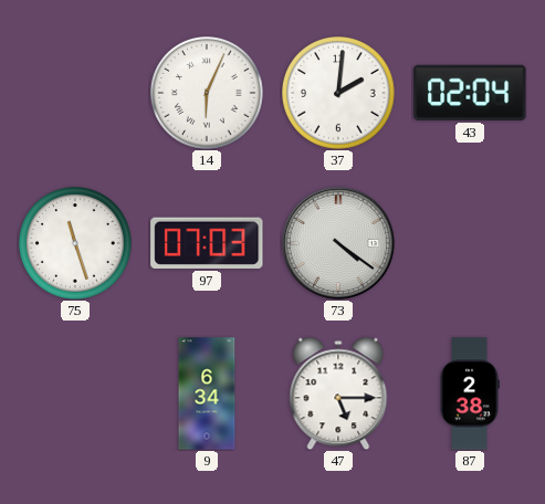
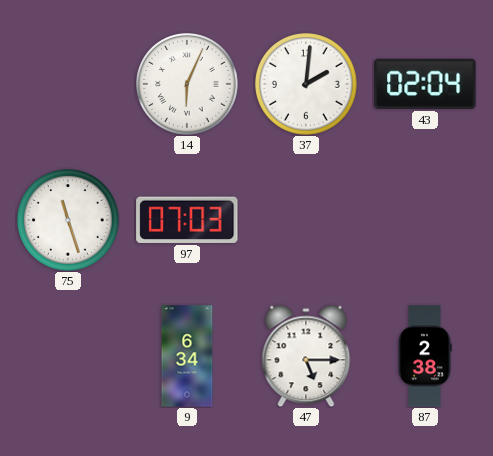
73: 4:21 -> none
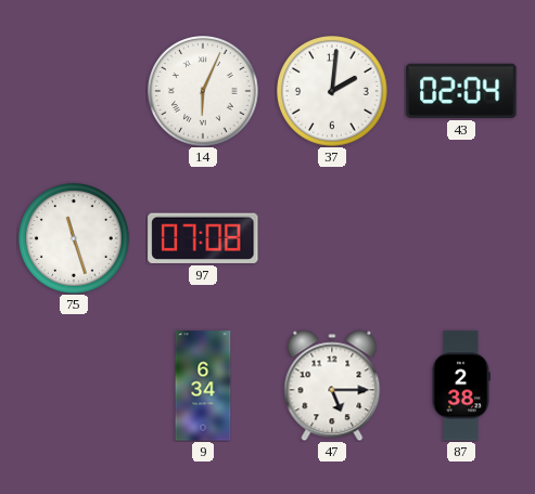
97: 07:03 -> 07:08
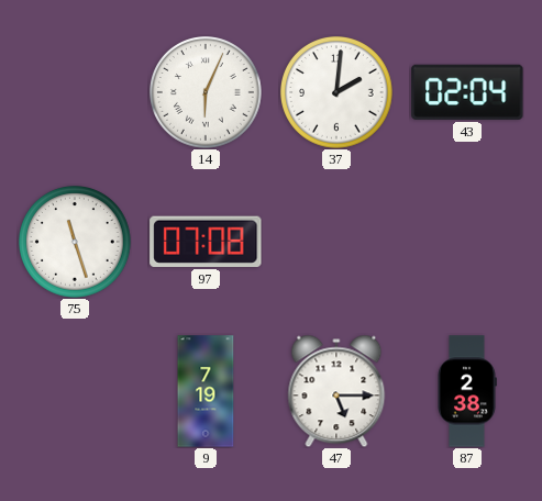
9: 6:34 -> 7:19
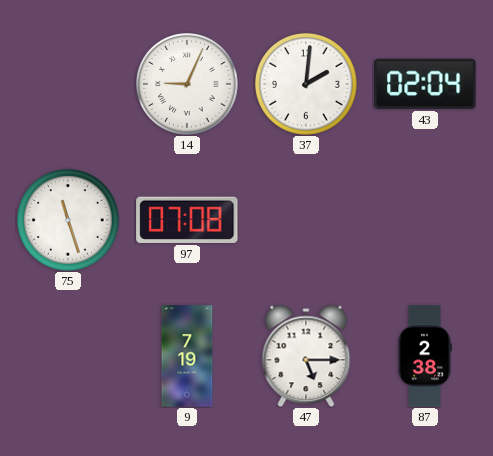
14: 6:04 -> 9:04
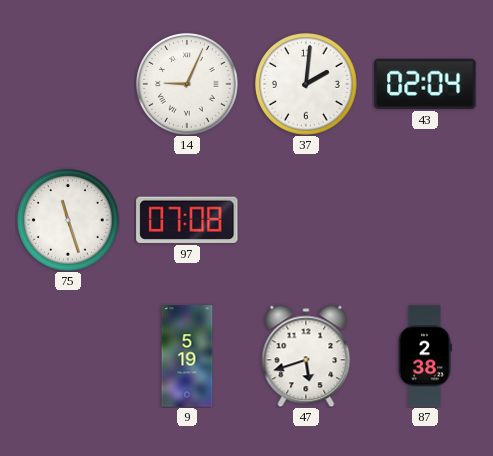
9: 7:19 -> 5:19
47: 5:15 -> 5:42
